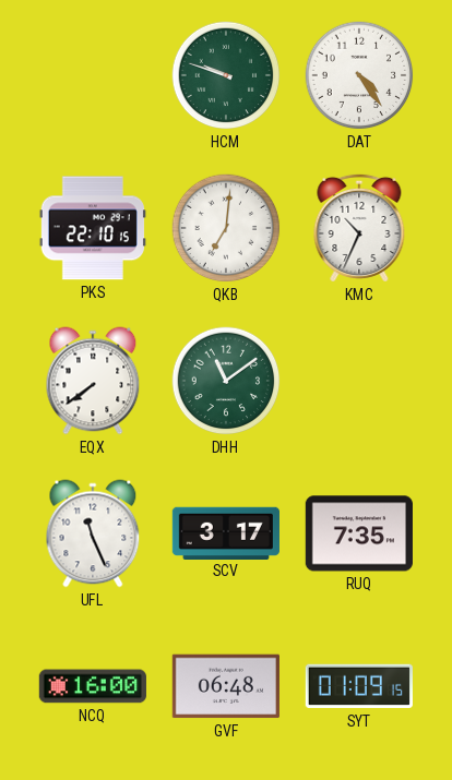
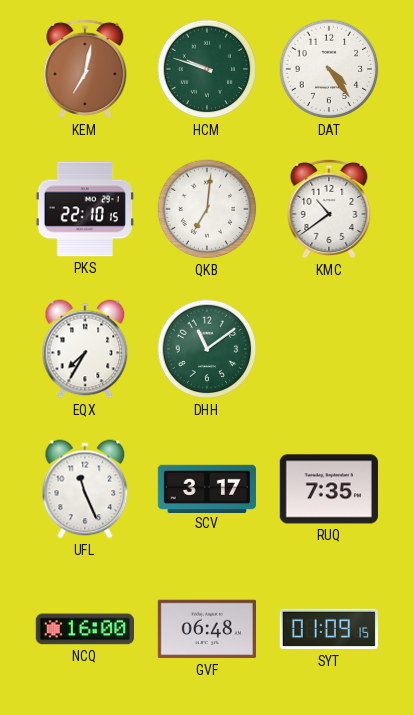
KEM: none -> 7:02
KMC: 10:34 -> 10:39
EQX: 7:39 -> 7:35
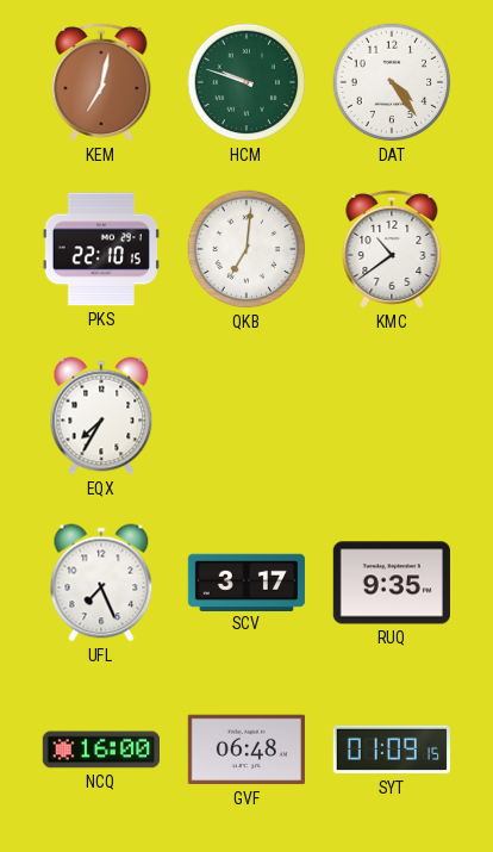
DHH: 11:09 -> none
UFL: 11:26 -> 7:26
RUQ: 7:35 -> 9:35
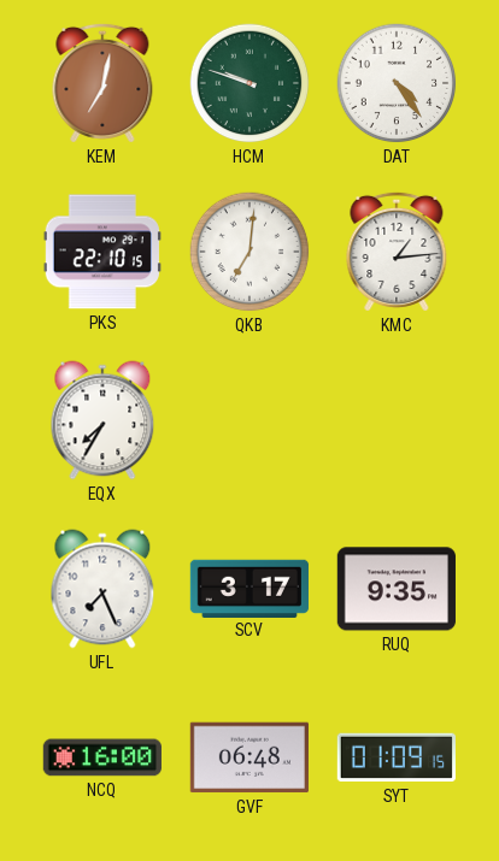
KMC: 10:39 -> 1:14
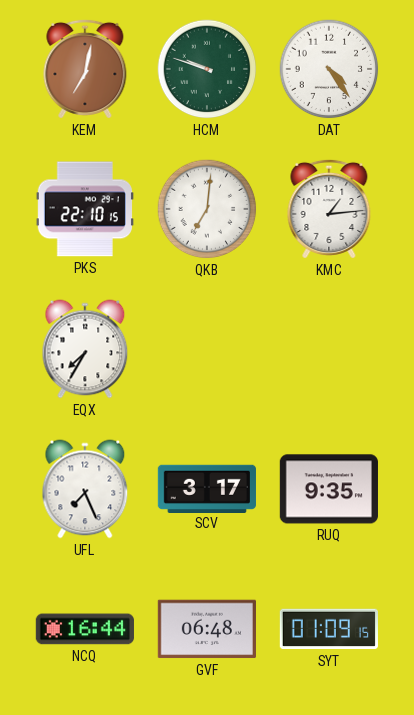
NCQ: 16:00 -> 16:44
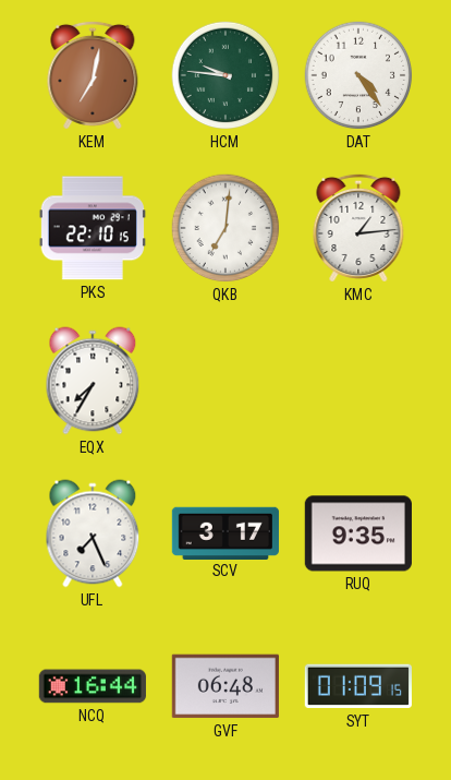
HCM: 9:48 -> 9:46
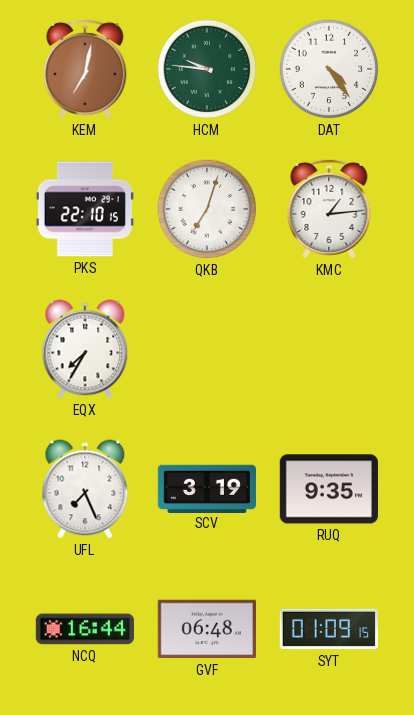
QKB: 7:01 -> 7:03
SCV: 3:17 -> 3:19
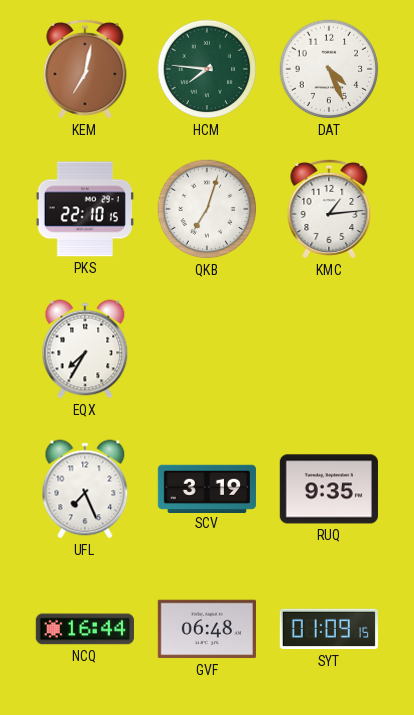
HCM: 9:46 -> 7:46
DAT: 4:24 -> 4:26
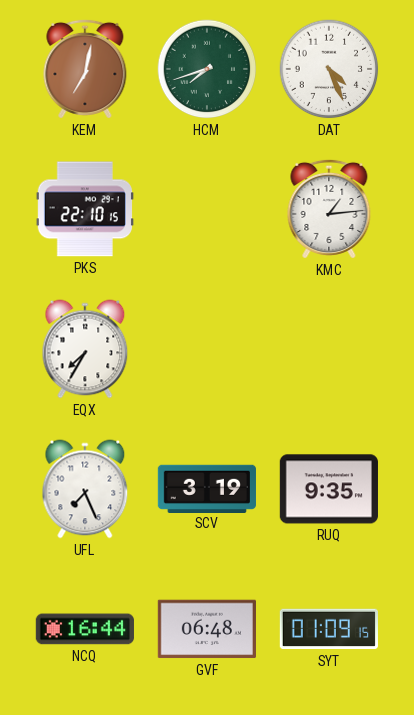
HCM: 7:46 -> 7:42
QKB: 7:03 -> none
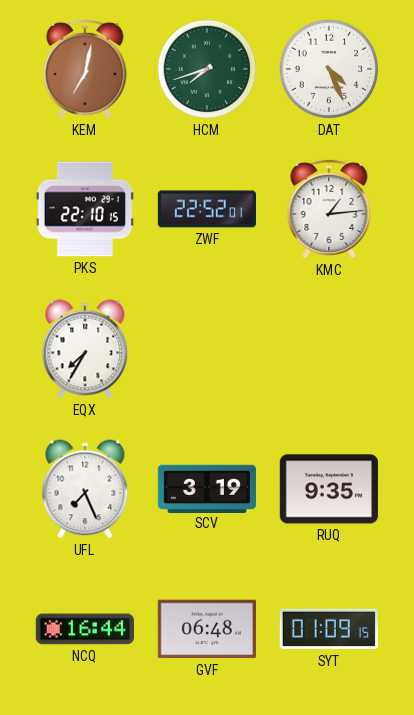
ZWF: none -> 22:52
